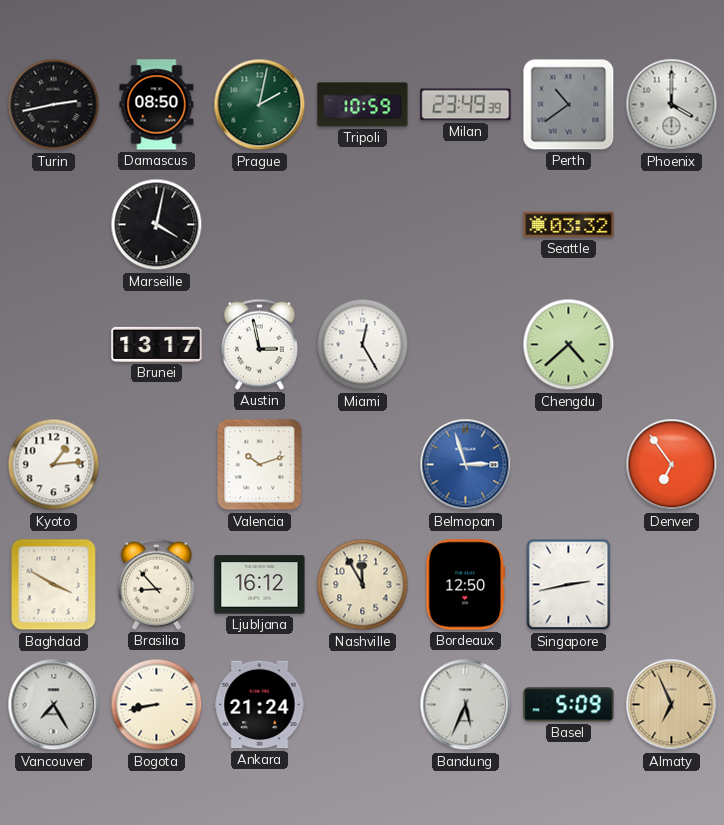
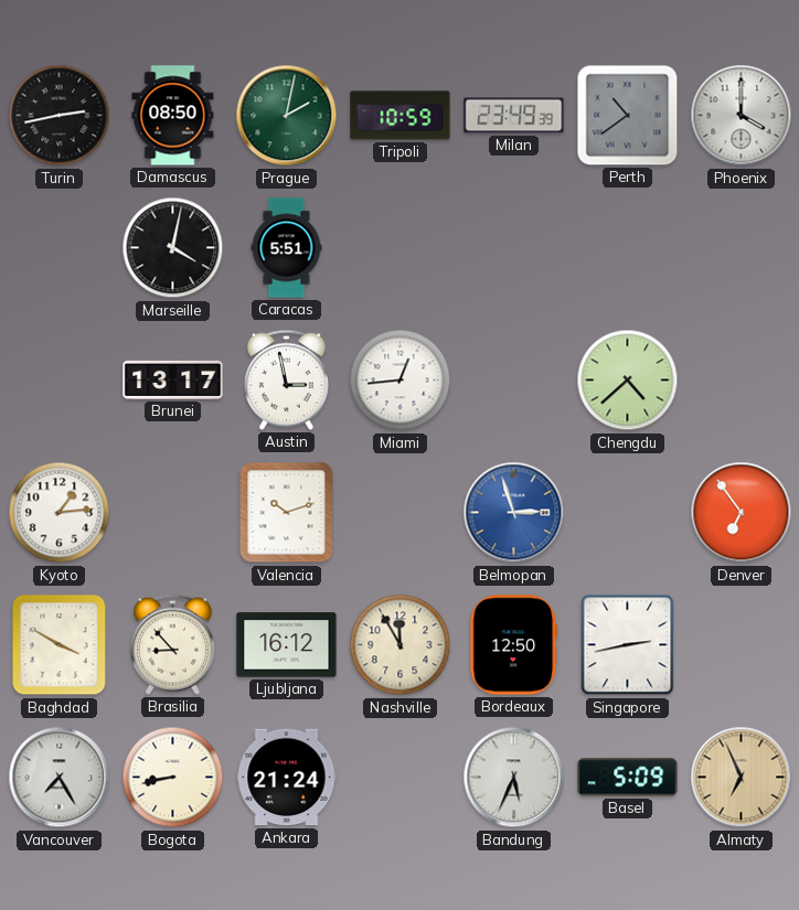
Caracas: none -> 5:51
Seattle: 03:32 -> none
Miami: 12:25 -> 12:44
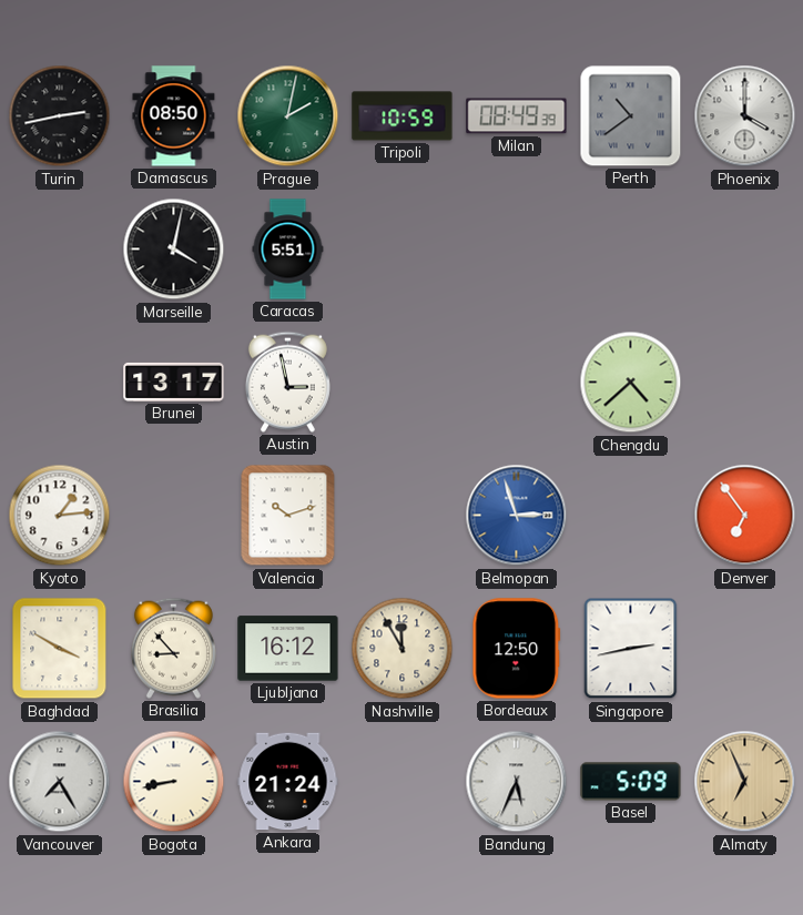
Milan: 23:49 -> 08:49
Miami: 12:44 -> none
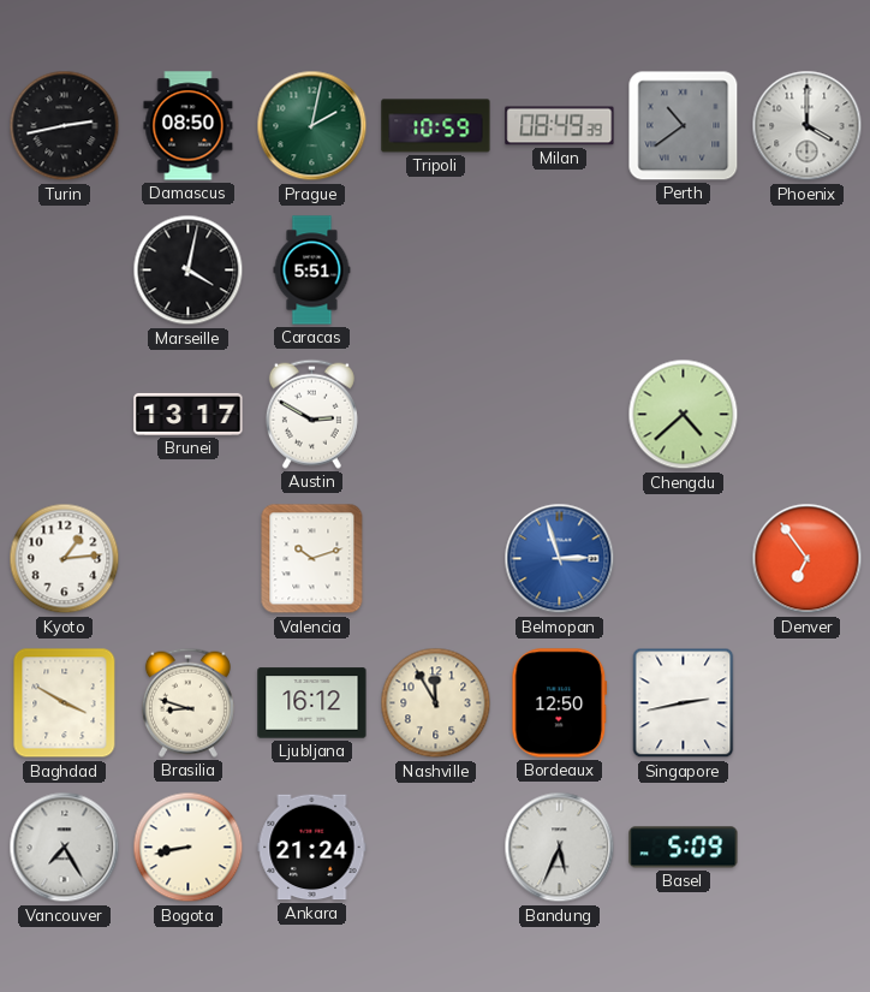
Austin: 2:58 -> 2:50
Brasilia: 8:53 -> 8:48
Almaty: 6:56 -> none
